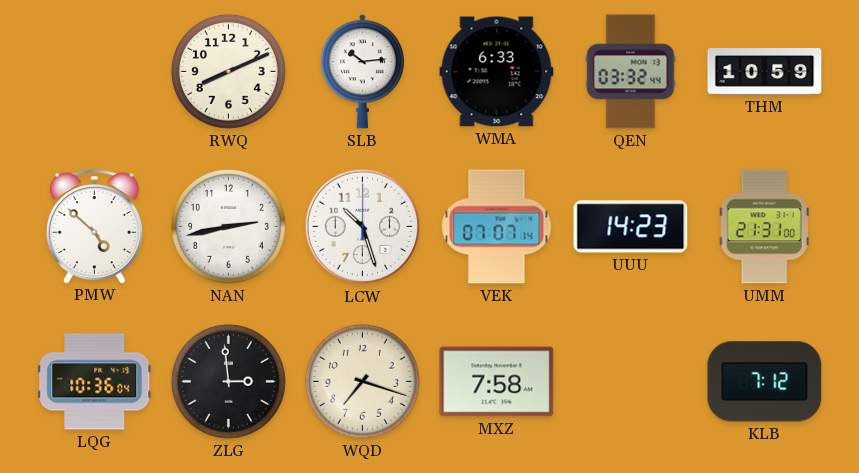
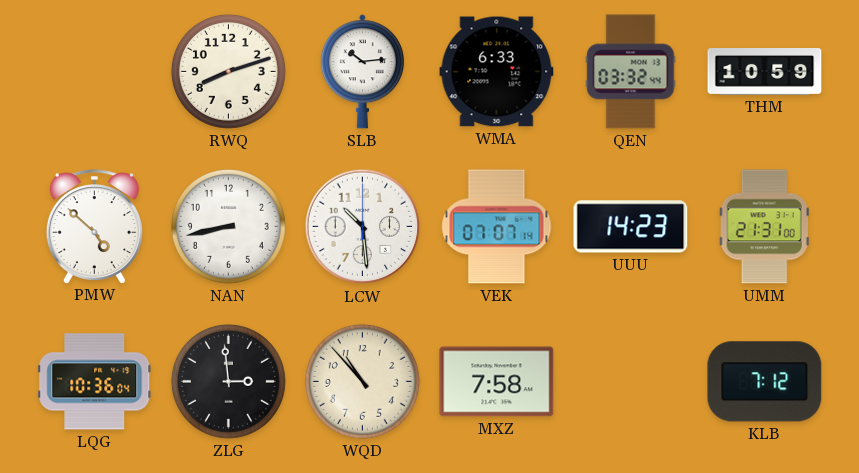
RWQ: 8:11 -> 8:12
NAN: 2:43 -> 8:43
LCW: 10:27 -> 10:29
WQD: 7:18 -> 10:53
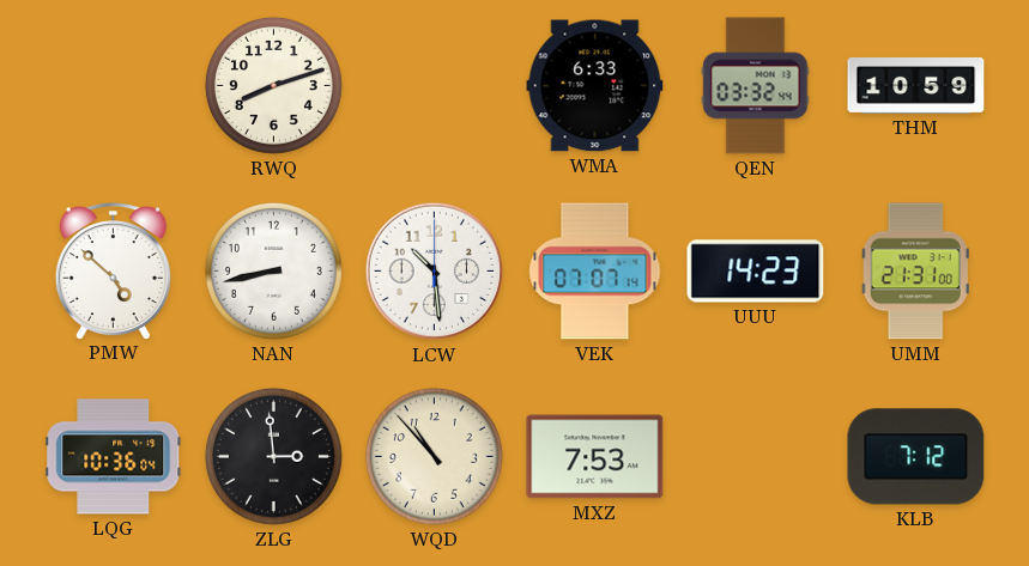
SLB: 10:14 -> none
MXZ: 7:58 -> 7:53
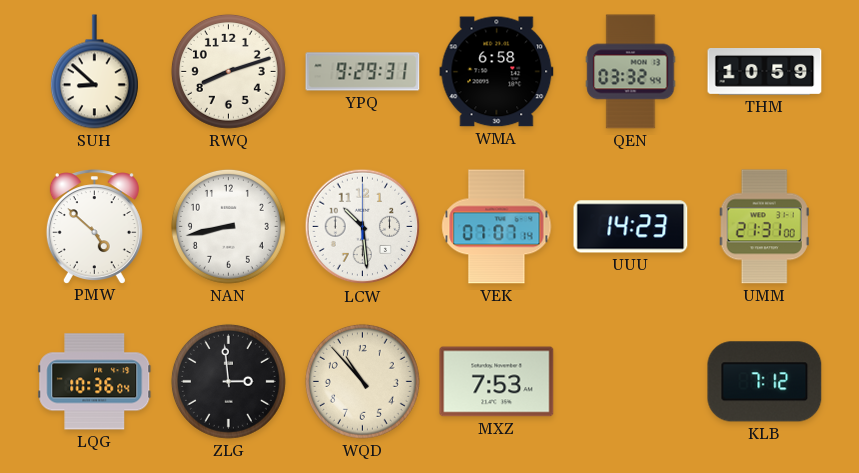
SUH: none -> 8:52
YPQ: none -> 9:29
WMA: 6:33 -> 6:58
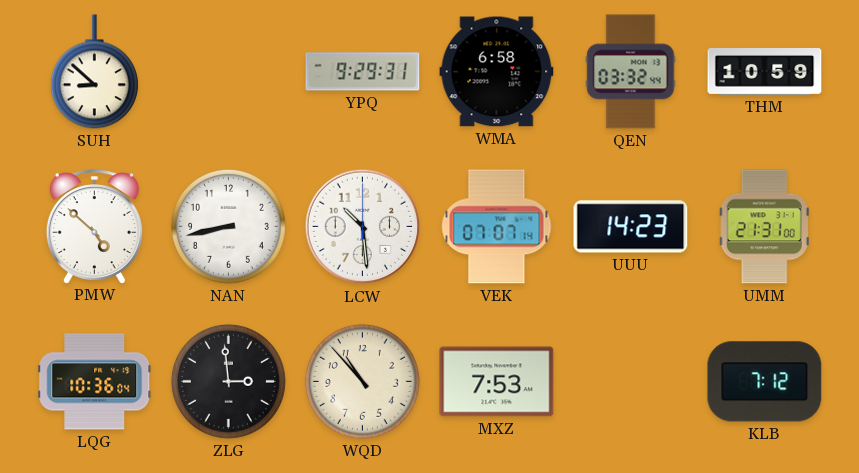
RWQ: 8:12 -> none
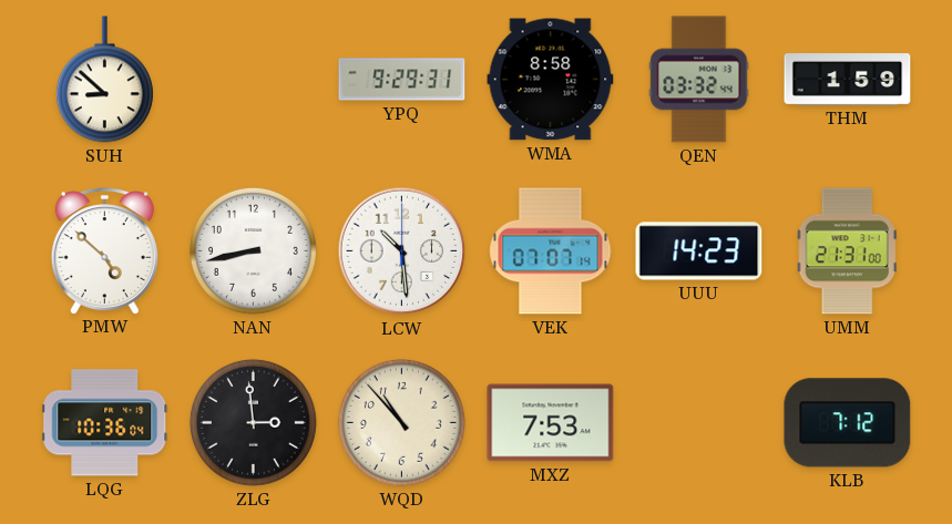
WMA: 6:58 -> 8:58
THM: 10:59 -> 1:59
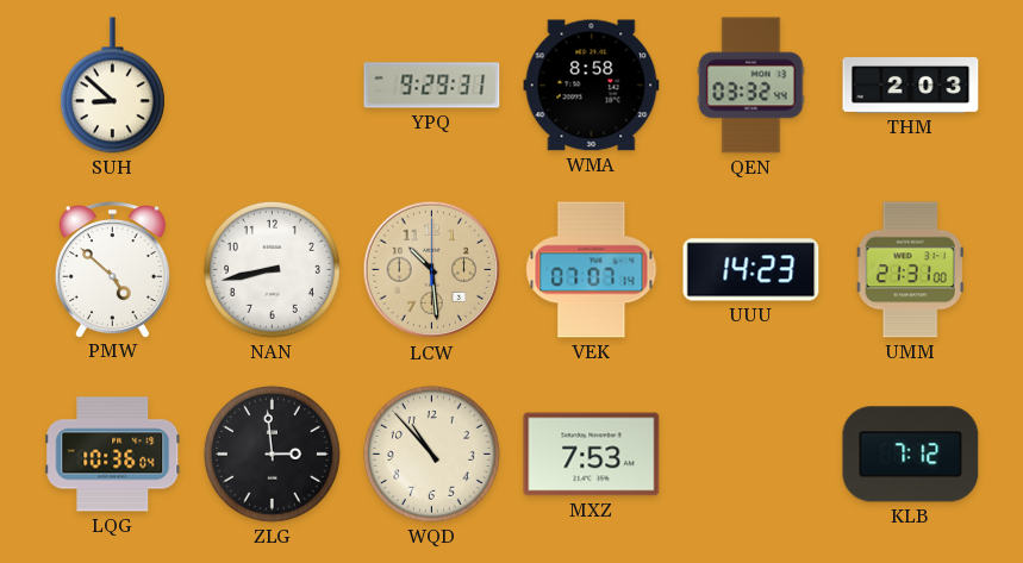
THM: 1:59 -> 2:03
LCW dial: white -> champagne
